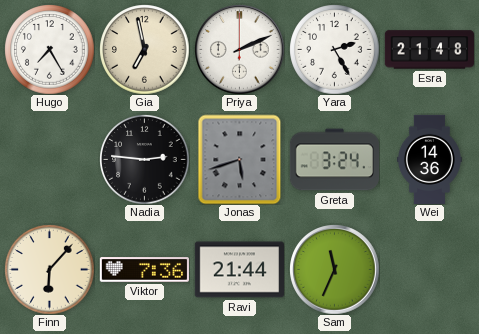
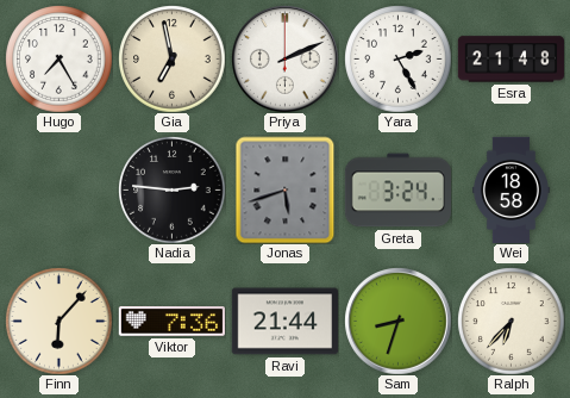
Wei: 14:36 -> 18:58
Sam: 11:34 -> 8:33
Ralph: none -> 6:37
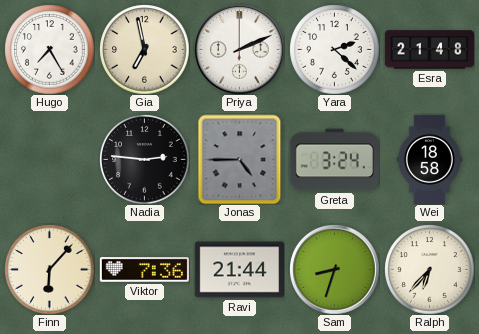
Yara: 2:25 -> 2:22
Jonas: 5:42 -> 4:45
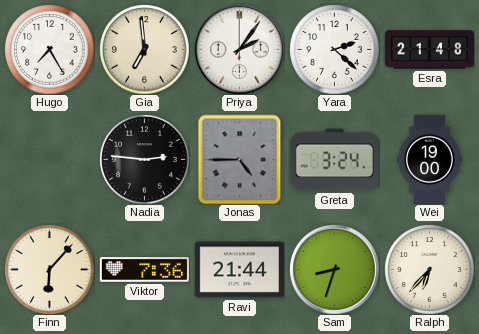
Gia: 6:58 -> 6:59
Priya: 2:11 -> 2:06
Wei: 18:58 -> 19:00
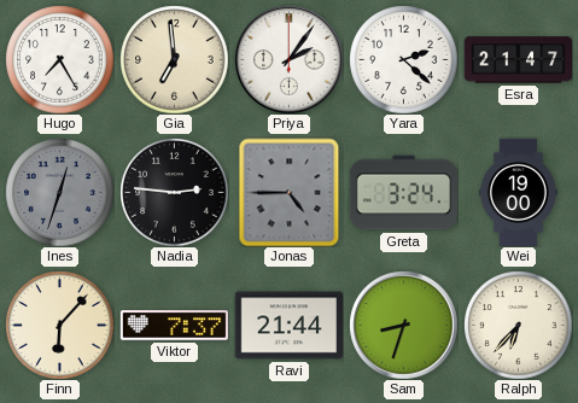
Esra: 21:48 -> 21:47
Ines: none -> 12:33
Viktor: 7:36 -> 7:37
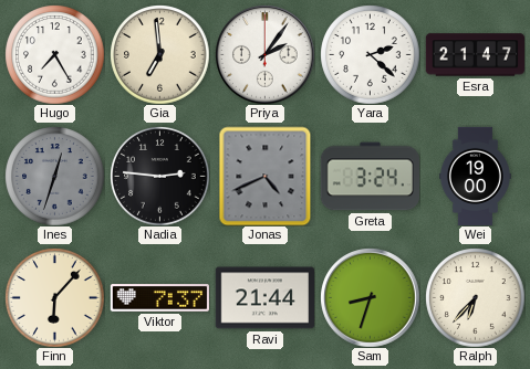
Jonas: 4:45 -> 4:41
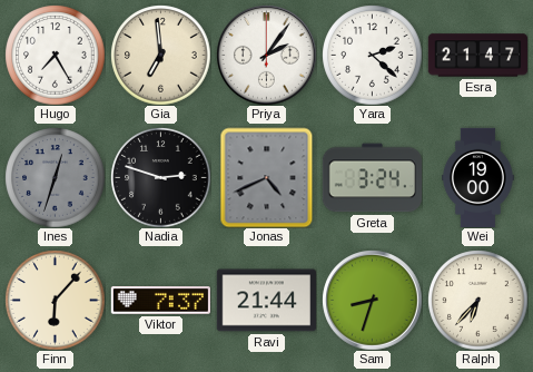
Nadia: 2:46 -> 2:48
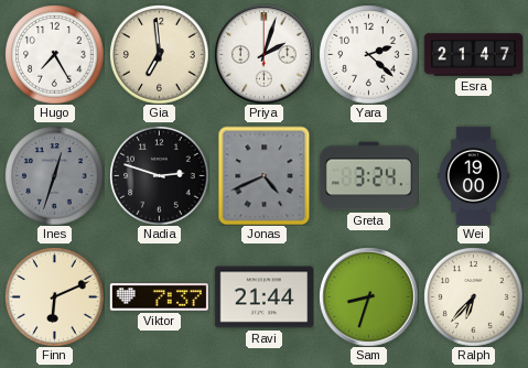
Priya: 2:06 -> 2:03
Finn: 6:07 -> 6:11
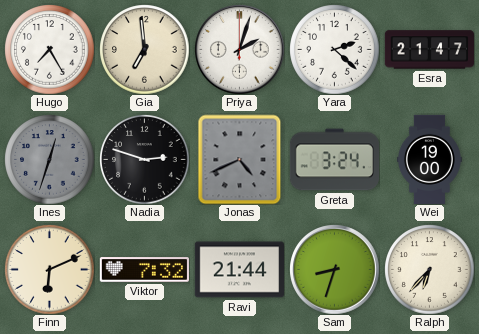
Viktor: 7:37 -> 7:32
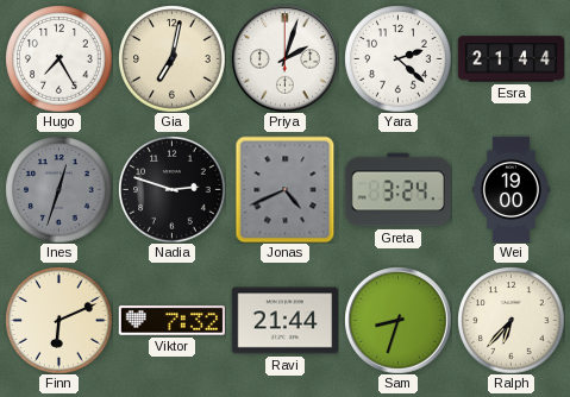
Gia: 6:59 -> 7:02
Esra: 21:47 -> 21:44
